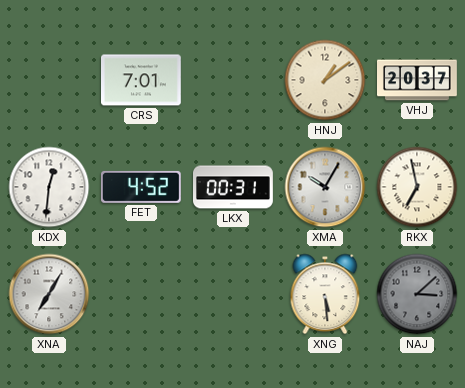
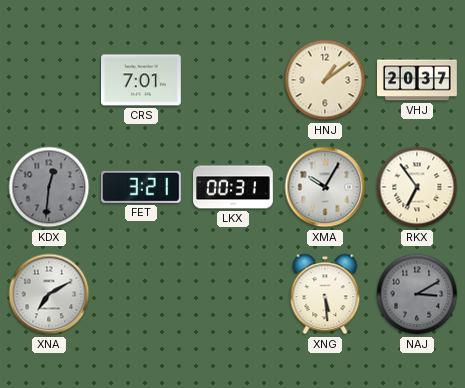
KDX dial: white -> grey
FET: 4:52 -> 3:21
RKX: 6:58 -> 6:54
XNA: 7:05 -> 7:10
NAJ: 3:08 -> 3:10
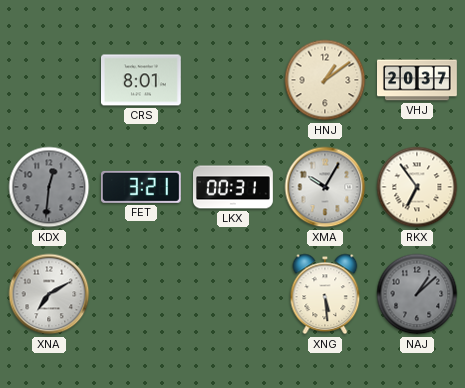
CRS: 7:01 -> 8:01
NAJ: 3:10 -> 1:08
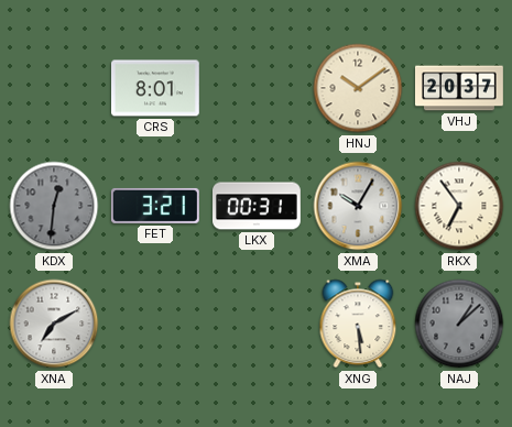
HNJ: 1:09 -> 10:09
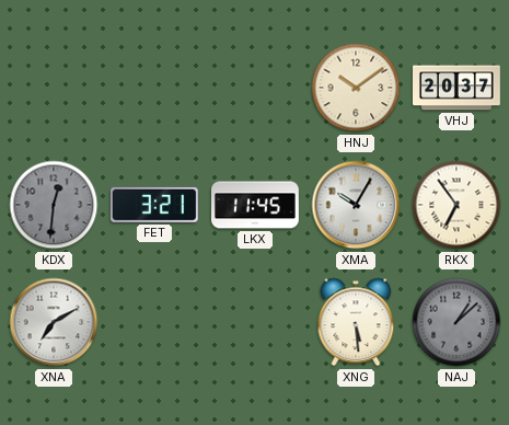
CRS: 8:01 -> none
LKX: 00:31 -> 11:45
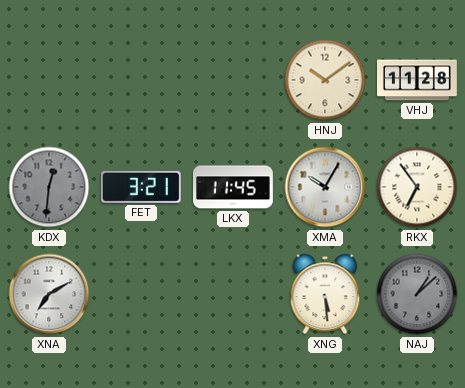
VHJ: 20:37 -> 11:28
